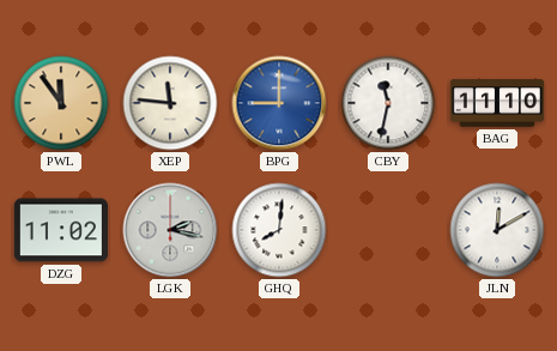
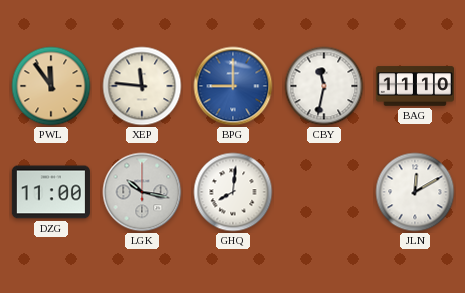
DZG: 11:02 -> 11:00
LGK: 2:17 -> 10:17
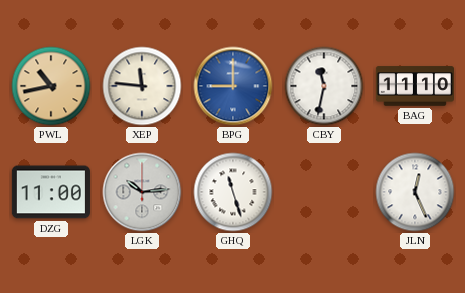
PWL: 11:54 -> 10:43
LGK: 10:17 -> 10:14
GHQ: 8:01 -> 11:27
JLN: 12:10 -> 12:26
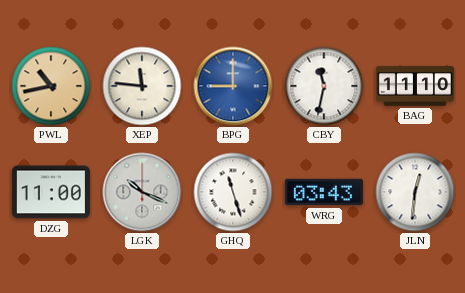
LGK: 10:14 -> 10:19
WRG: none -> 03:43
JLN: 12:26 -> 12:31
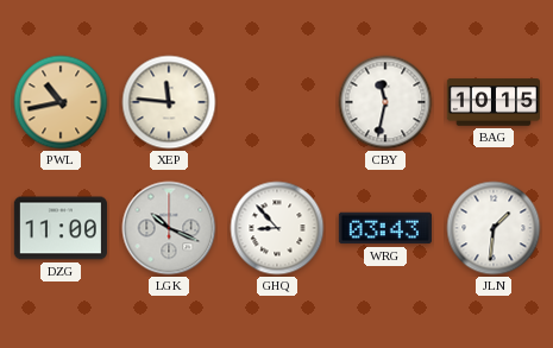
BPG: 9:00 -> none
BAG: 11:10 -> 10:15
GHQ: 11:27 -> 8:53
JLN: 12:31 -> 1:31
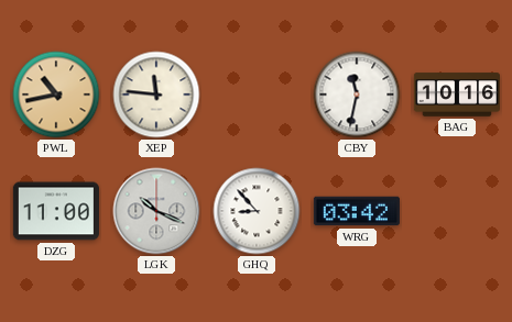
BAG: 10:15 -> 10:16
WRG: 03:43 -> 03:42
JLN: 1:31 -> none
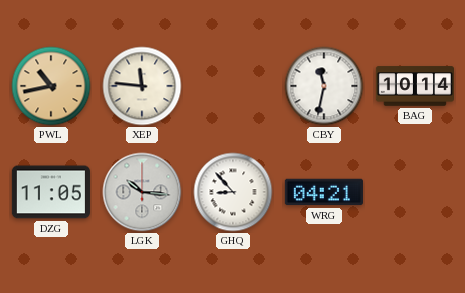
BAG: 10:16 -> 10:14
DZG: 11:00 -> 11:05
LGK: 10:19 -> 10:16
WRG: 03:42 -> 04:21
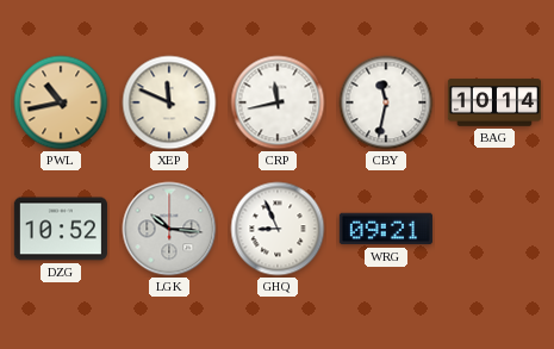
XEP: 11:46 -> 11:49
CRP: none -> 11:43
DZG: 11:05 -> 10:52
GHQ: 8:53 -> 8:56
WRG: 04:21 -> 09:21
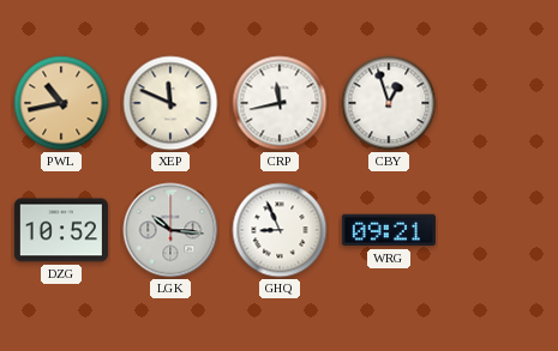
CBY: 11:32 -> 12:57
BAG: 10:14 -> none
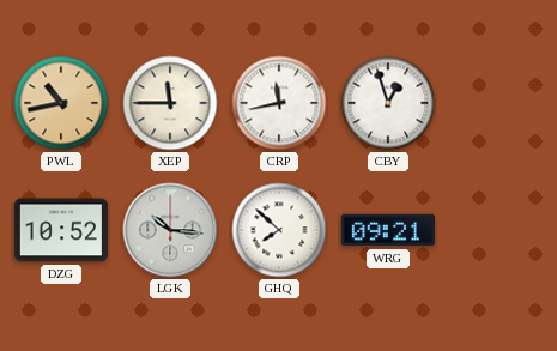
XEP: 11:49 -> 11:45
GHQ: 8:56 -> 7:52
